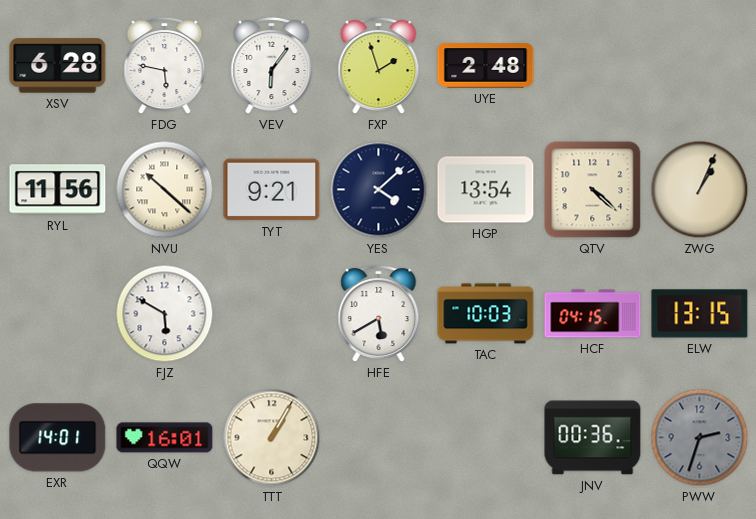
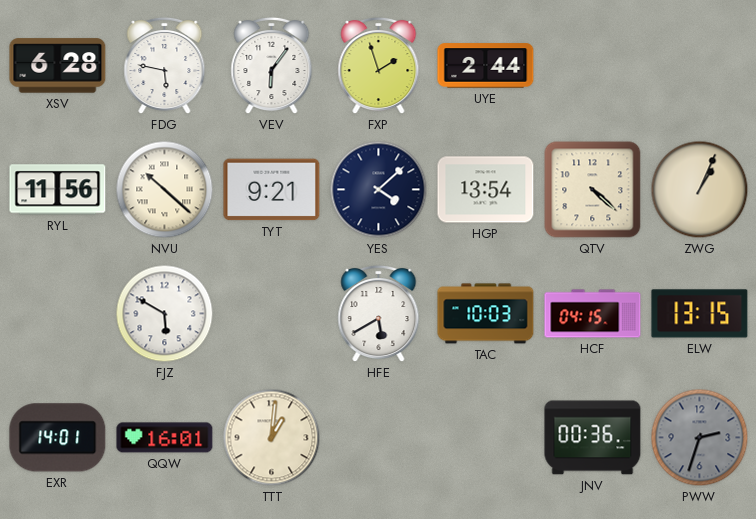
UYE: 2:48 -> 2:44
TTT: 1:05 -> 1:01
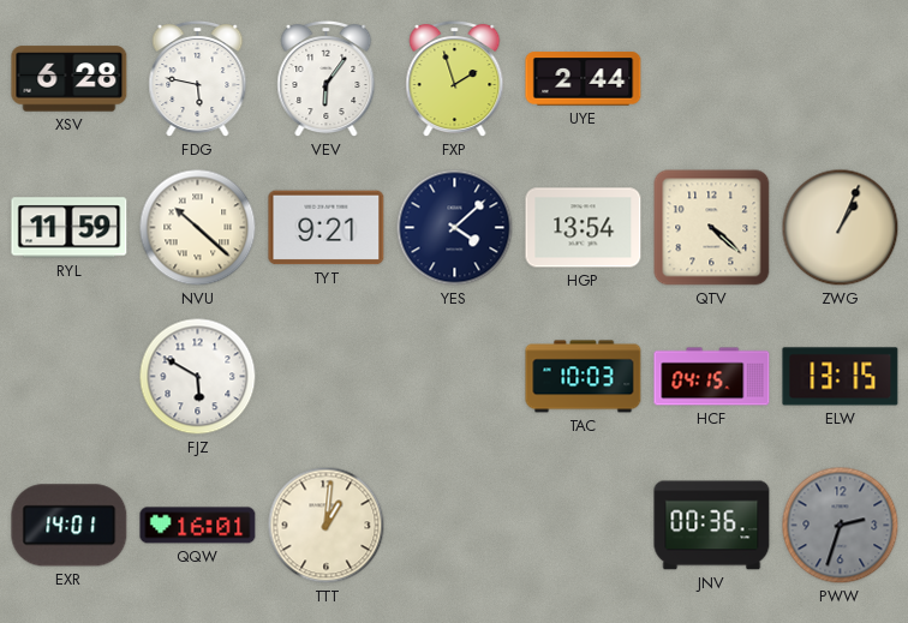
RYL: 11:56 -> 11:59
HFE: 5:40 -> none
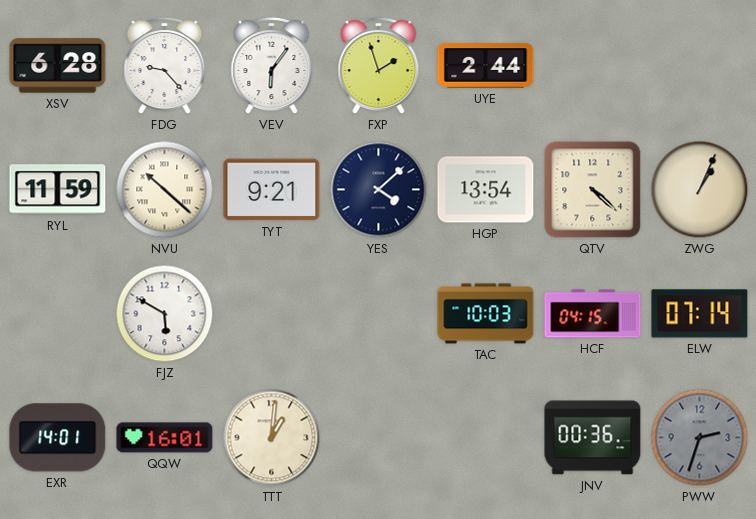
FDG: 5:47 -> 9:23
ELW: 13:15 -> 07:14
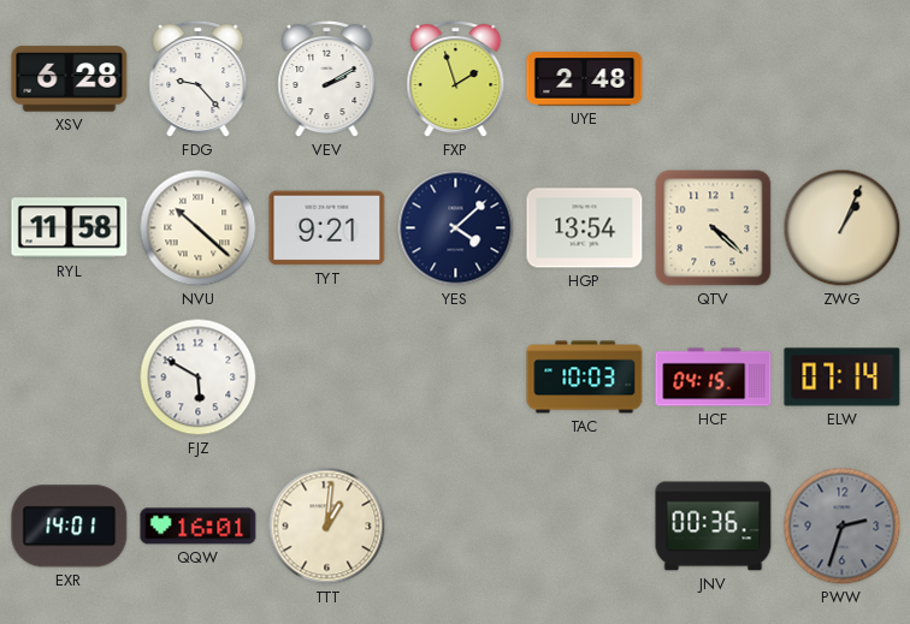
VEV: 6:06 -> 2:10
UYE: 2:44 -> 2:48
RYL: 11:59 -> 11:58
